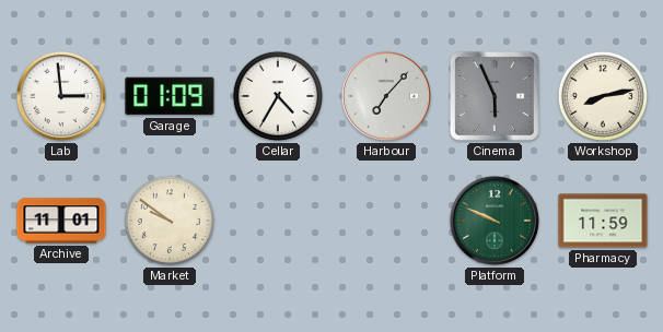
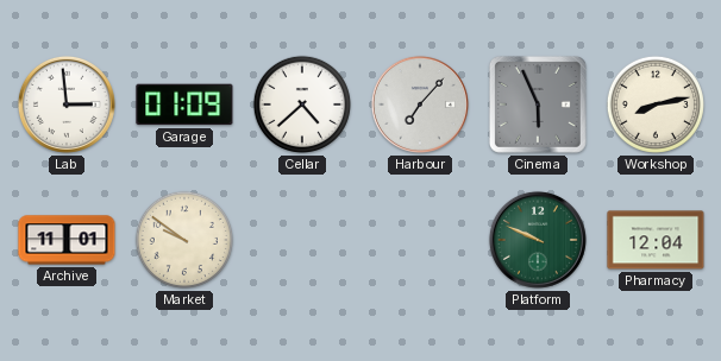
Cellar: 4:35 -> 4:38
Pharmacy: 11:59 -> 12:04
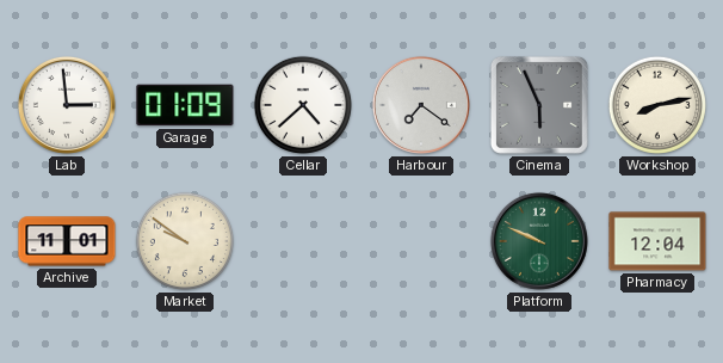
Harbour: 7:07 -> 7:21
